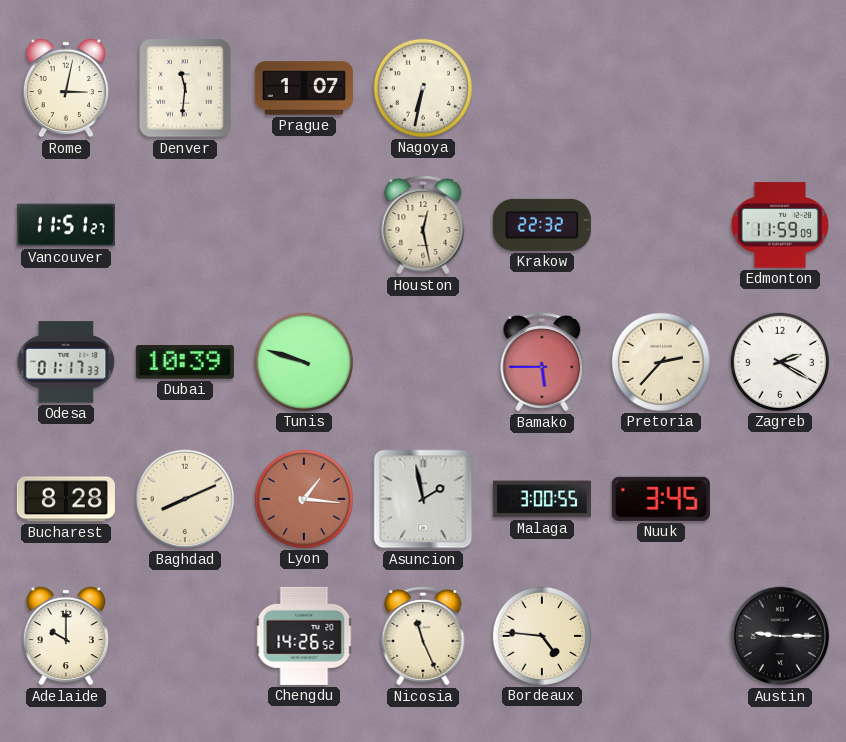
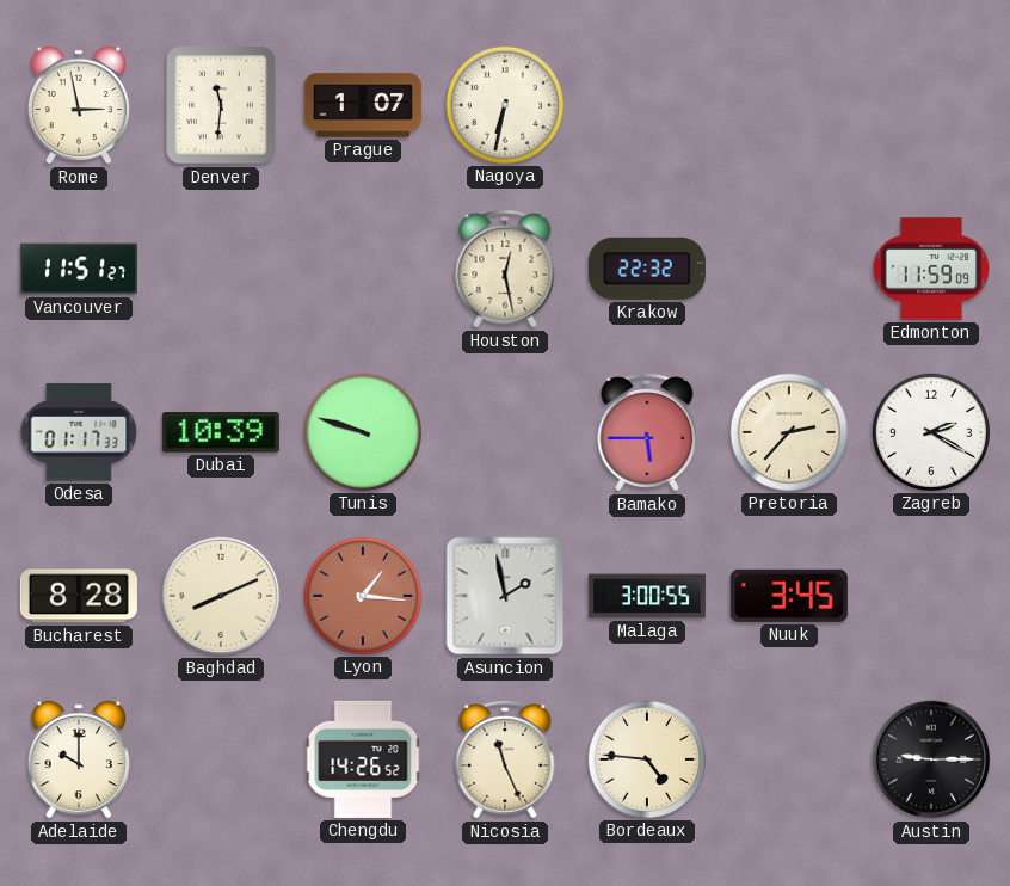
Rome: 3:02 -> 2:58
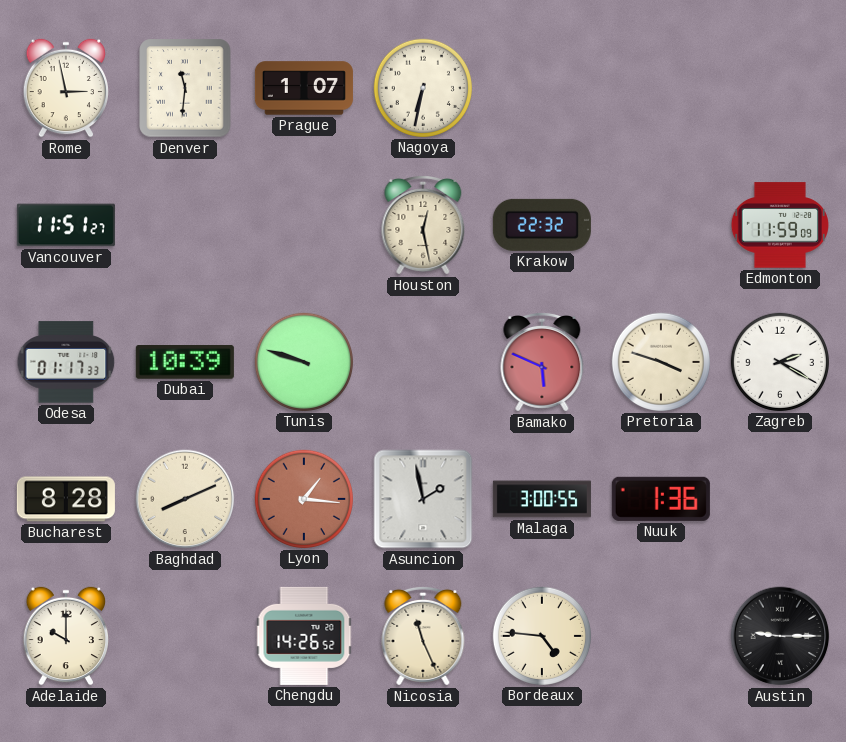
Bamako: 5:45 -> 5:49
Pretoria: 2:37 -> 3:48
Nuuk: 3:45 -> 1:36
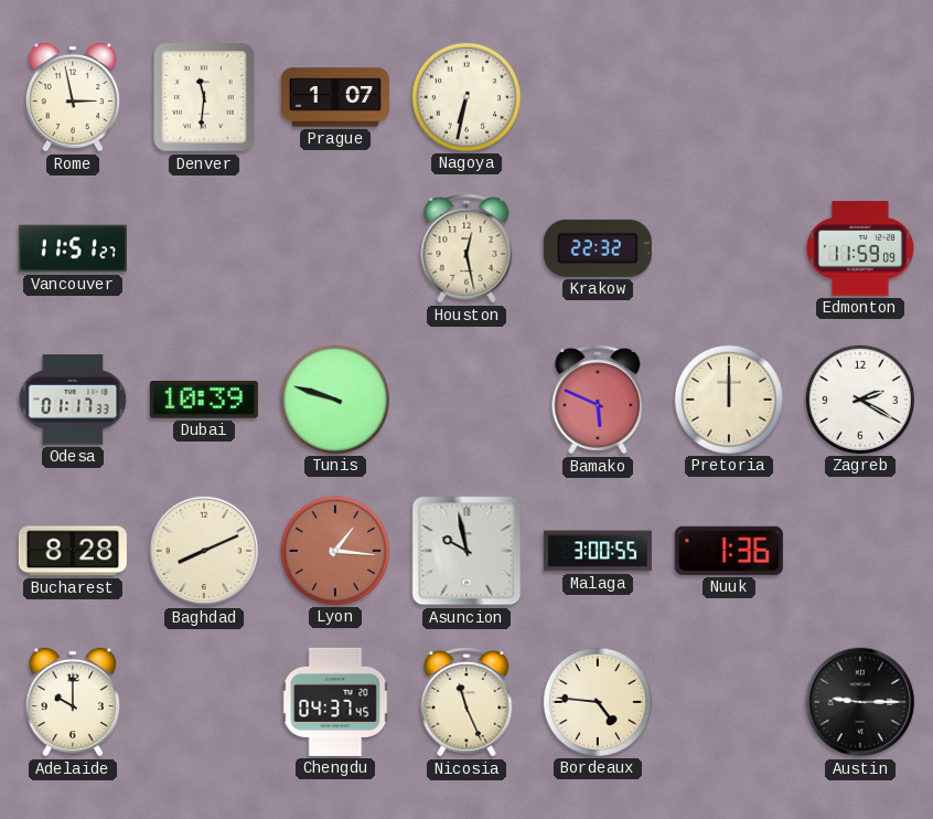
Pretoria: 3:48 -> 12:00
Asuncion: 1:58 -> 9:58
Chengdu: 14:26 -> 04:37
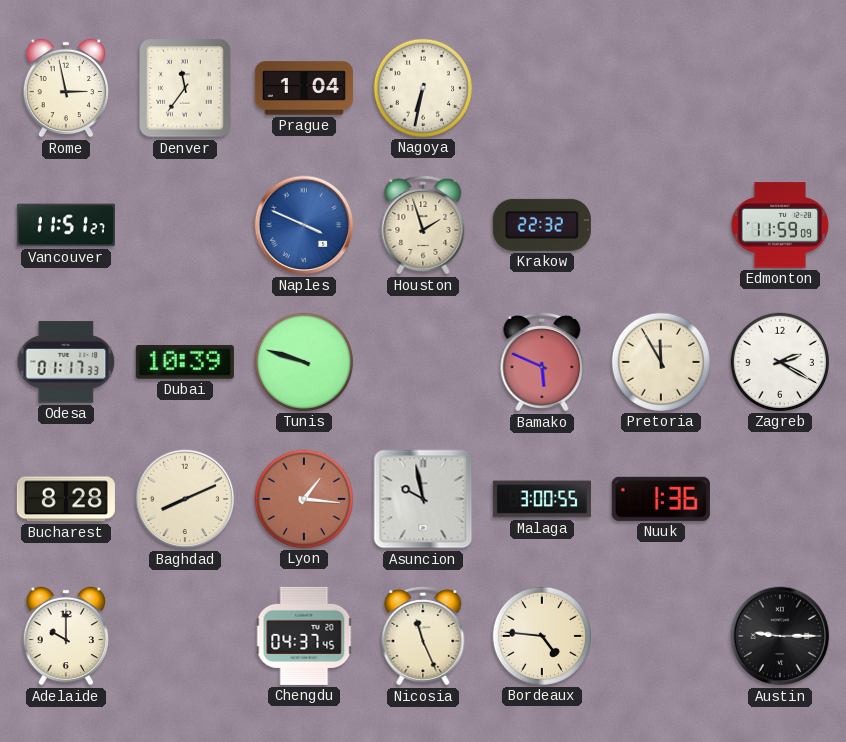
Denver: 11:31 -> 11:36
Prague: 1:07 -> 1:04
Naples: none -> 3:49
Houston: 12:28 -> 1:57
Pretoria: 12:00 -> 11:55
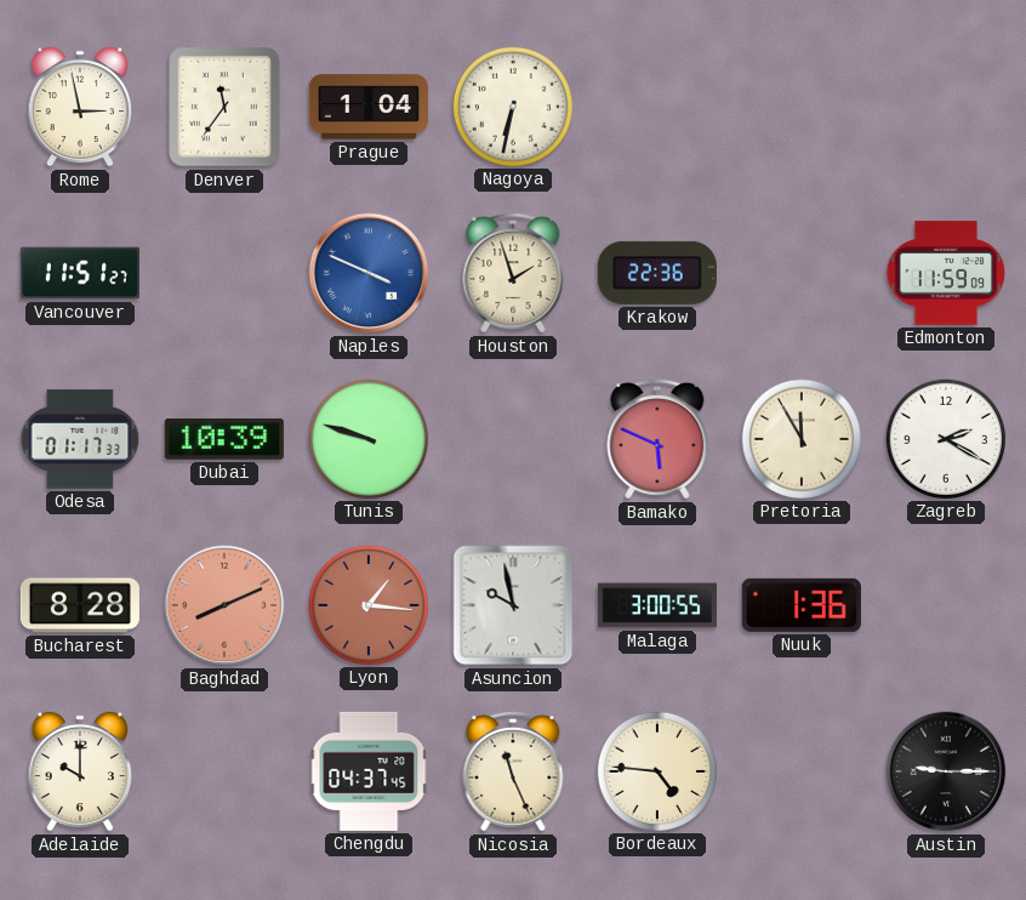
Krakow: 22:32 -> 22:36
Baghdad dial: cream -> salmon
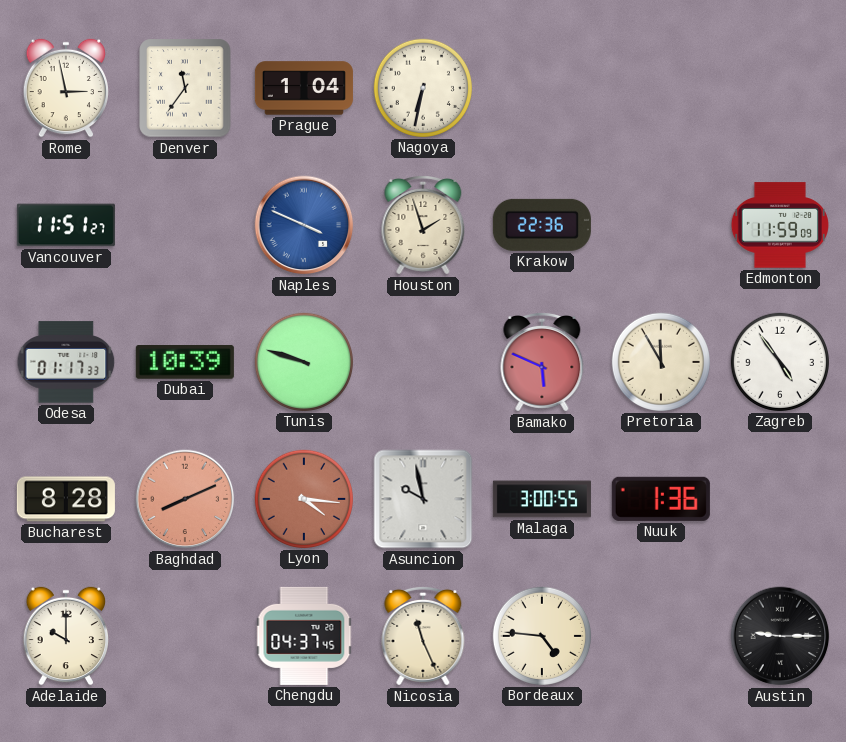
Zagreb: 2:20 -> 4:54
Lyon: 1:16 -> 4:16
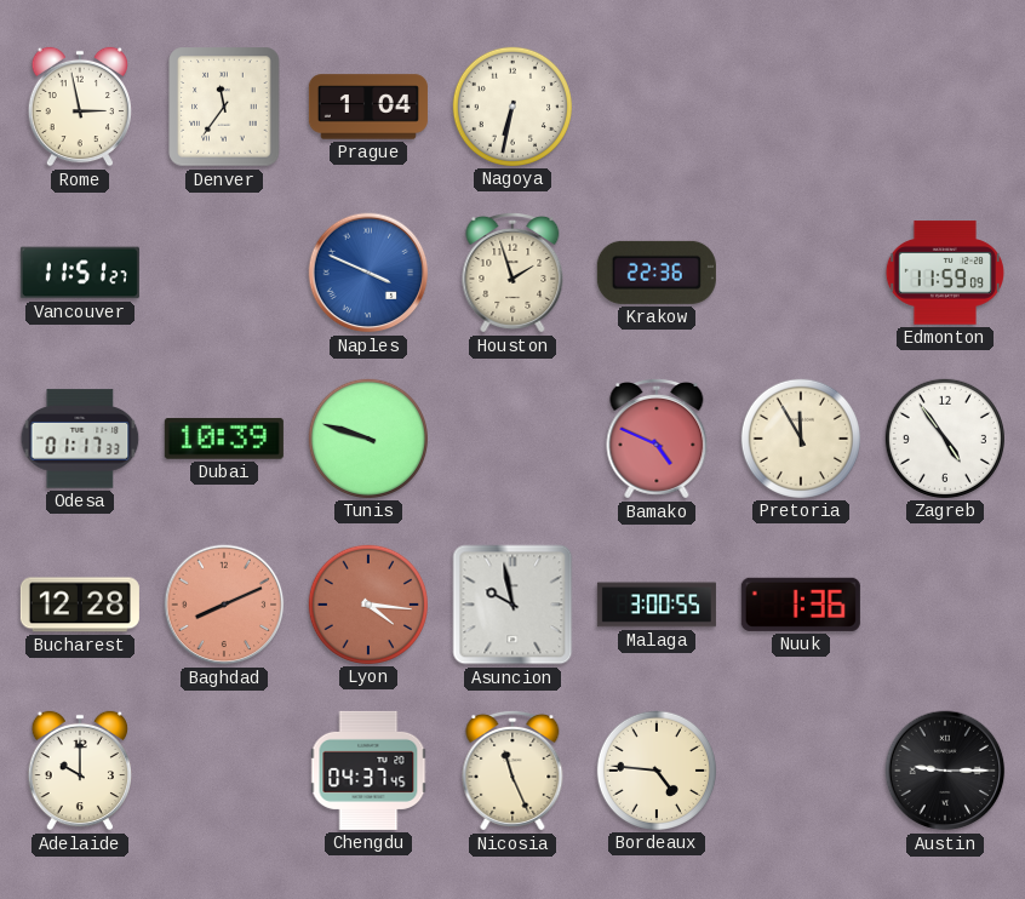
Bamako: 5:49 -> 4:49
Bucharest: 8:28 -> 12:28
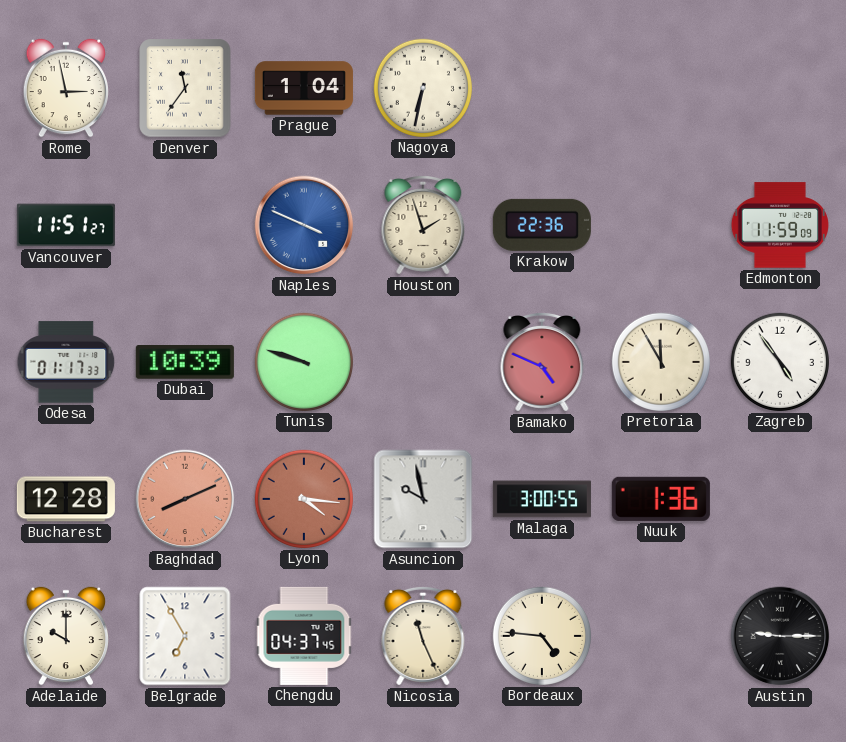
Belgrade: none -> 6:55
